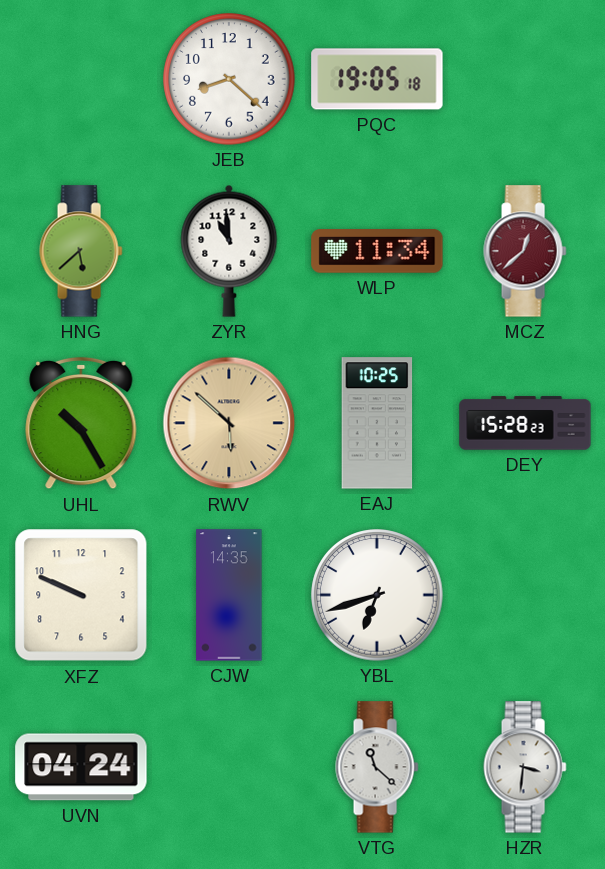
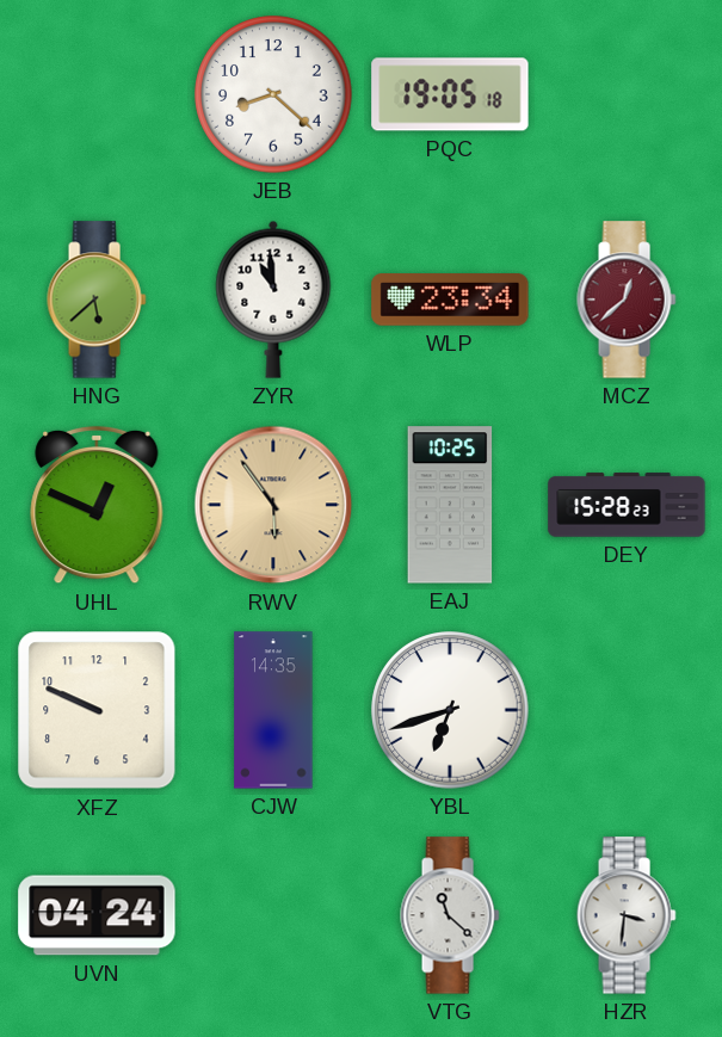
WLP: 11:34 -> 23:34
UHL: 10:25 -> 12:49
RWV: 5:52 -> 5:54
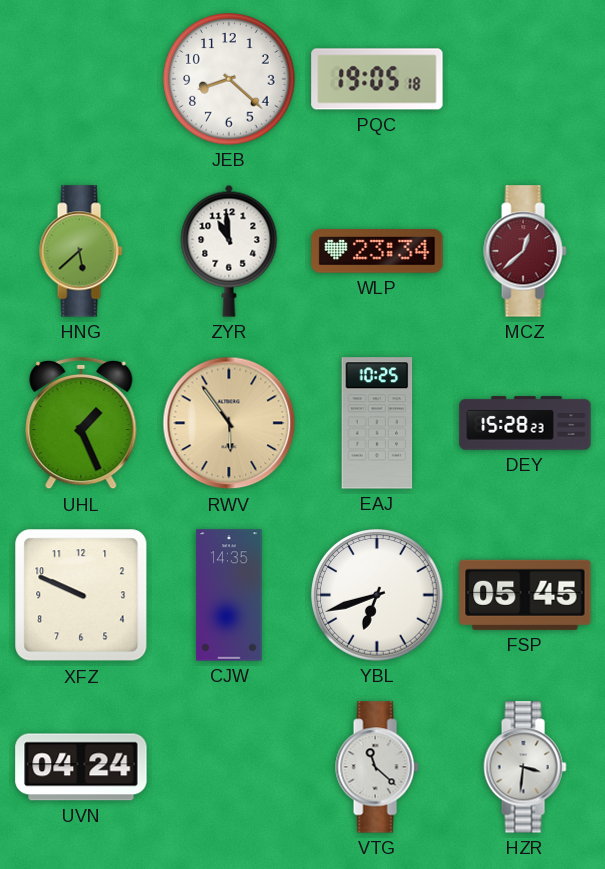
UHL: 12:49 -> 1:26
FSP: none -> 05:45
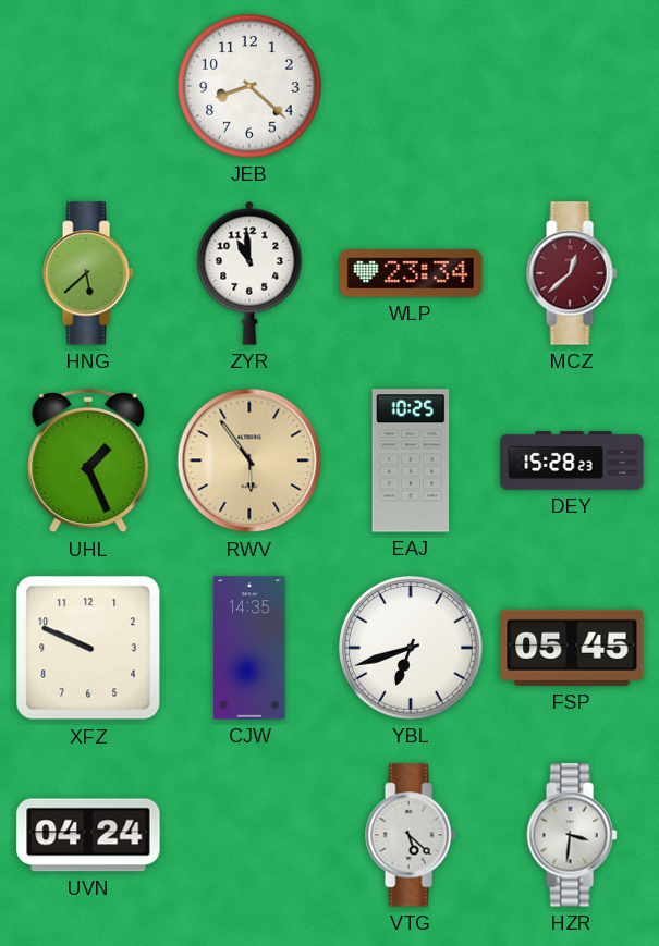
PQC: 19:05 -> none
VTG: 11:22 -> 5:22
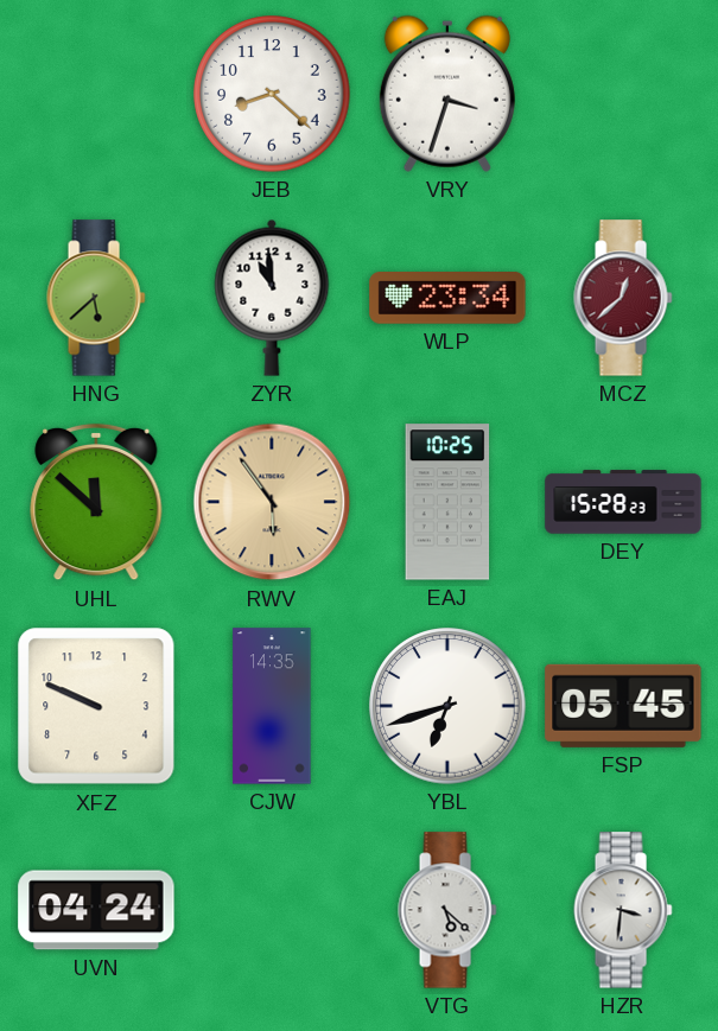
VRY: none -> 3:33
UHL: 1:26 -> 11:52
